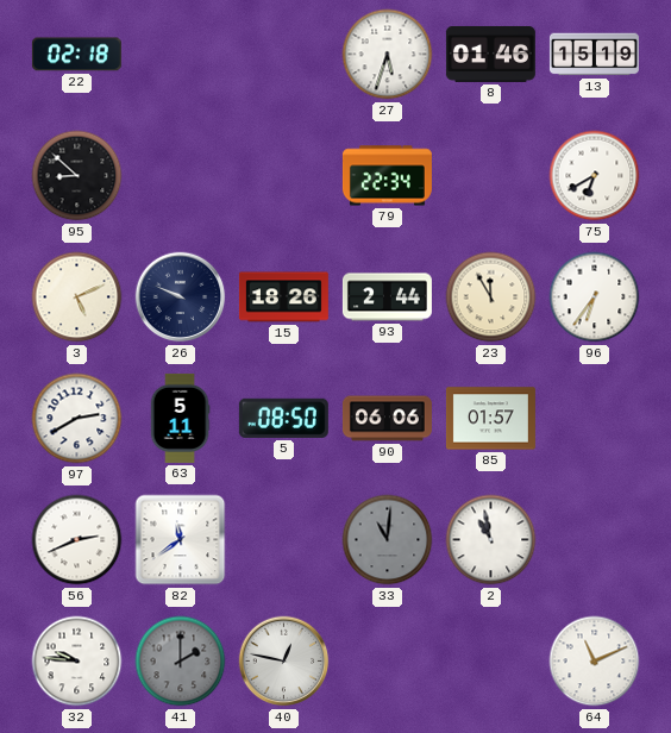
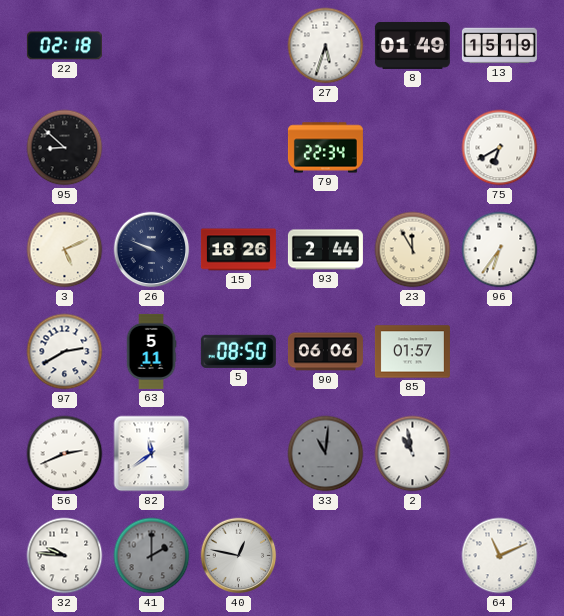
8: 01:46 -> 01:49
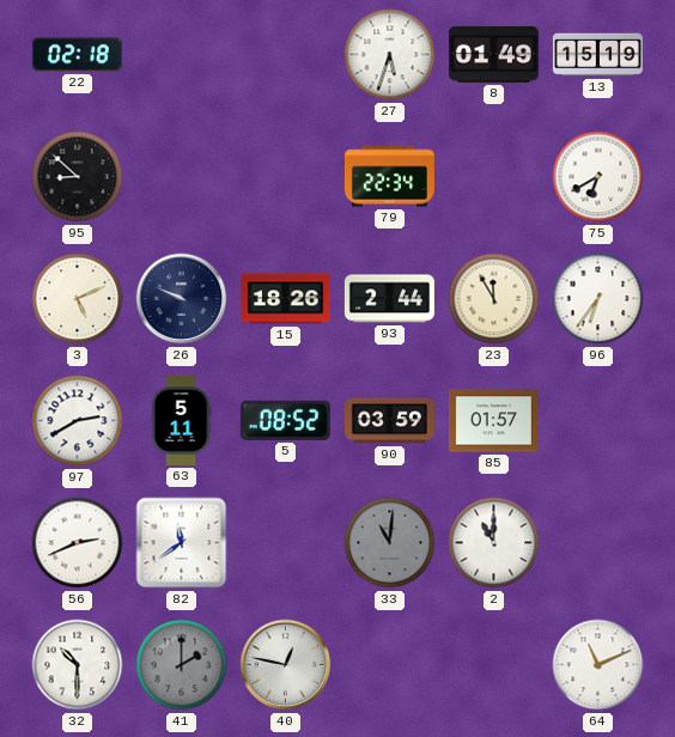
5: 08:50 -> 08:52
90: 06:06 -> 03:59
2: 10:58 -> 11:00
32: 9:46 -> 10:30
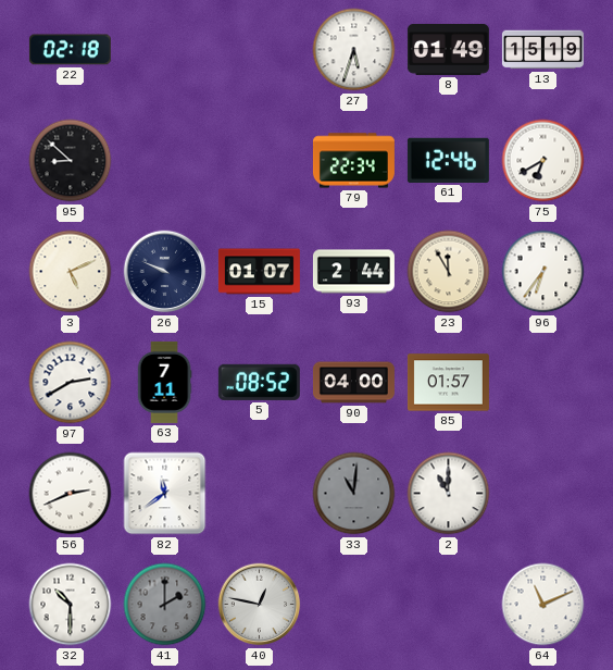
61: none -> 12:46
15: 18:26 -> 01:07
63: 5:11 -> 7:11
90: 03:59 -> 04:00
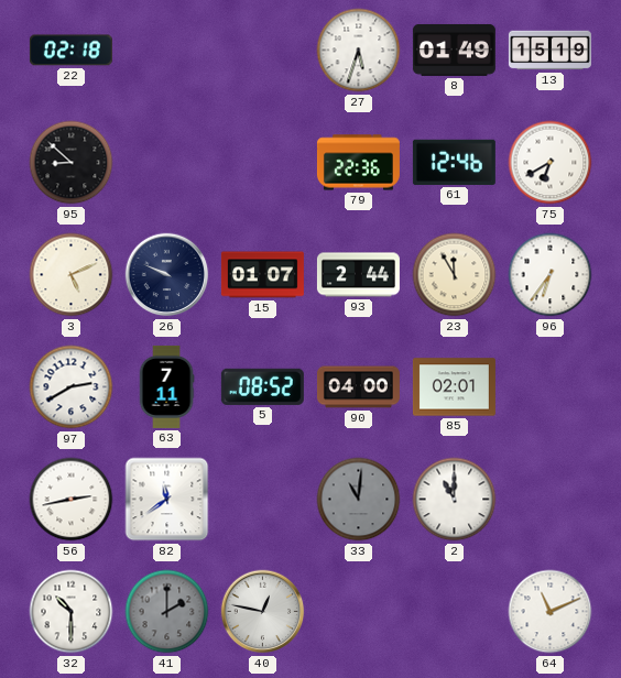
79: 22:34 -> 22:36
85: 01:57 -> 02:01
56: 2:41 -> 2:43
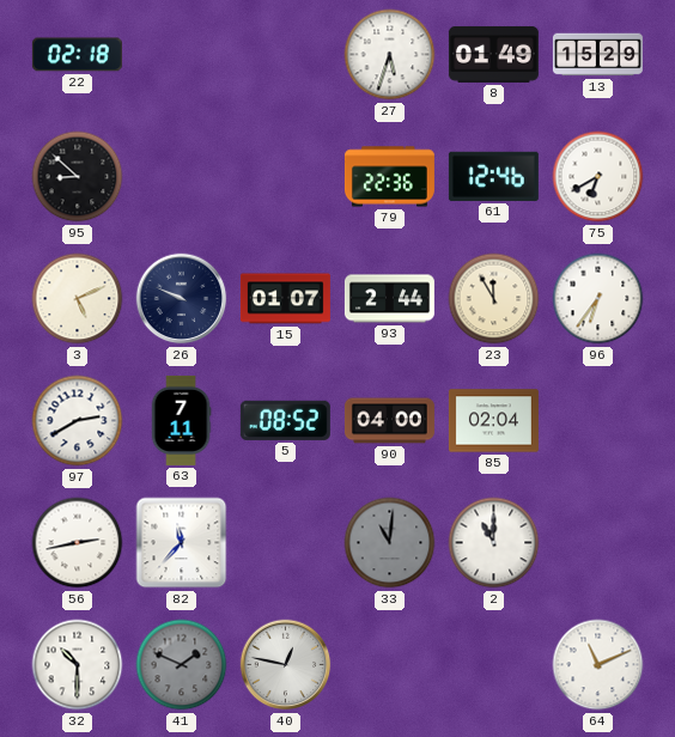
13: 15:19 -> 15:29
85: 02:01 -> 02:04
82: 11:39 -> 11:37
41: 2:00 -> 1:49
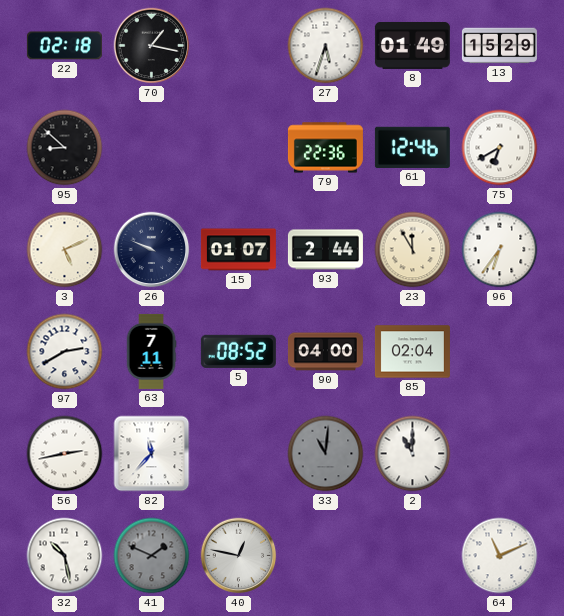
70: none -> 1:17
32: 10:30 -> 10:28
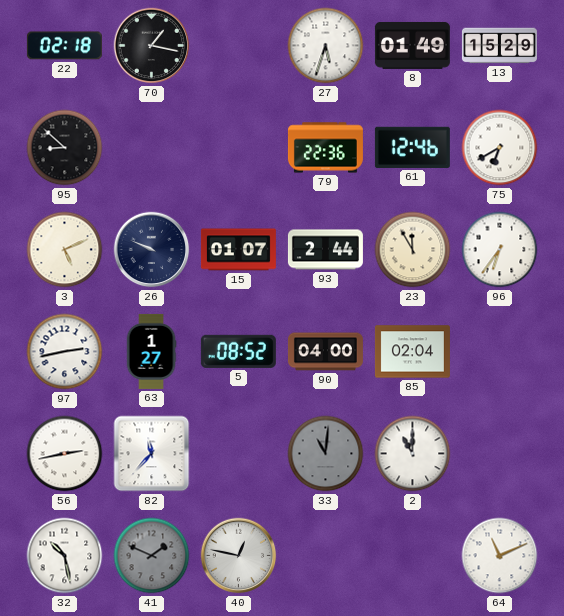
97: 2:40 -> 2:43
63: 7:11 -> 1:27
